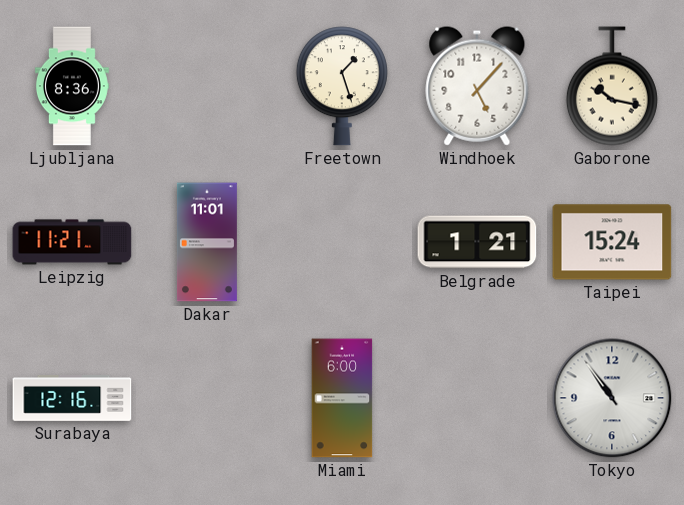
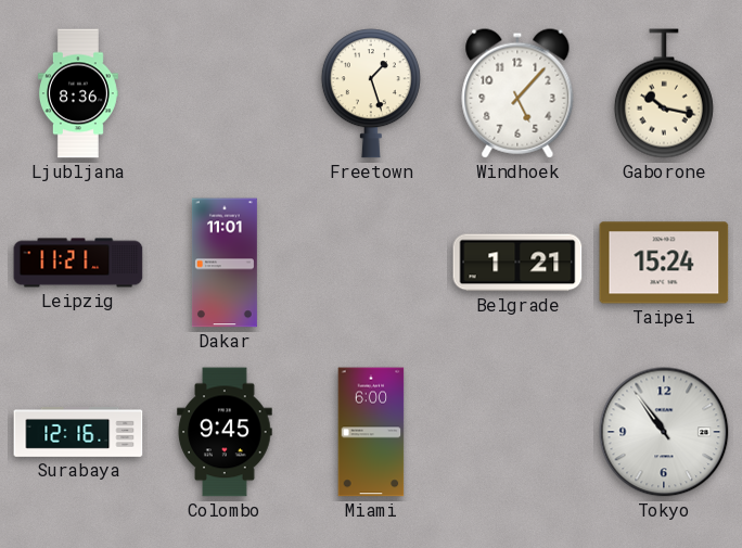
Colombo: none -> 9:45
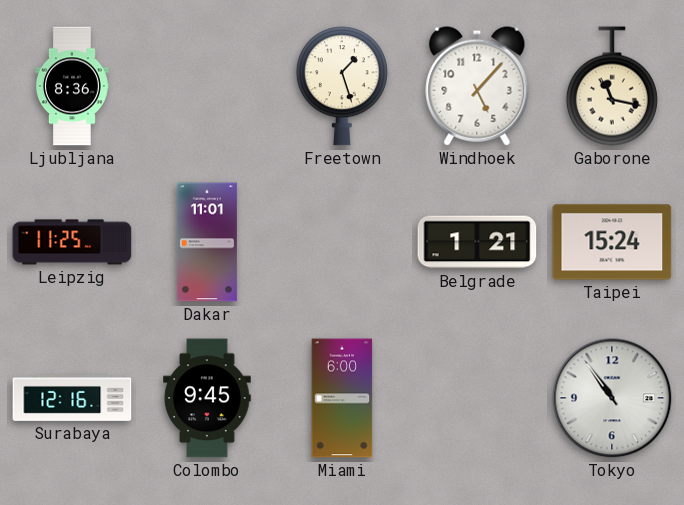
Gaborone: 10:17 -> 11:17
Leipzig: 11:21 -> 11:25
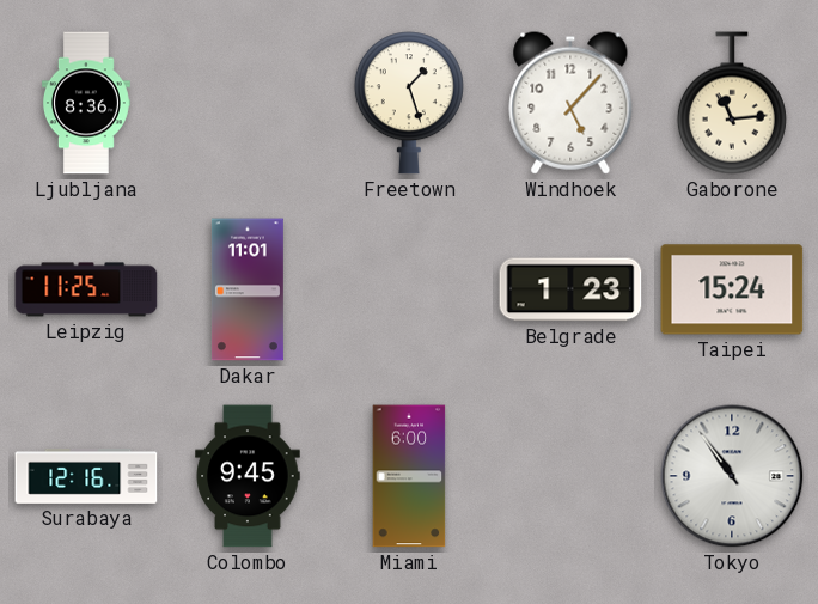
Gaborone: 11:17 -> 11:14
Belgrade: 1:21 -> 1:23
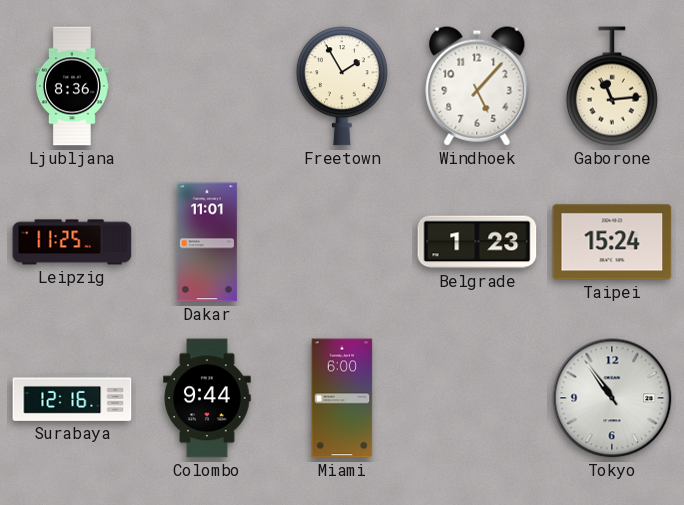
Freetown: 1:27 -> 1:55
Colombo: 9:45 -> 9:44
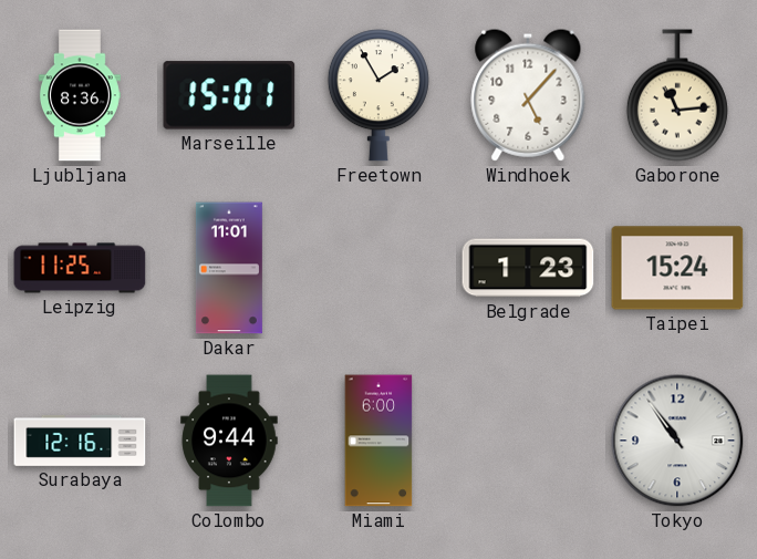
Marseille: none -> 15:01
